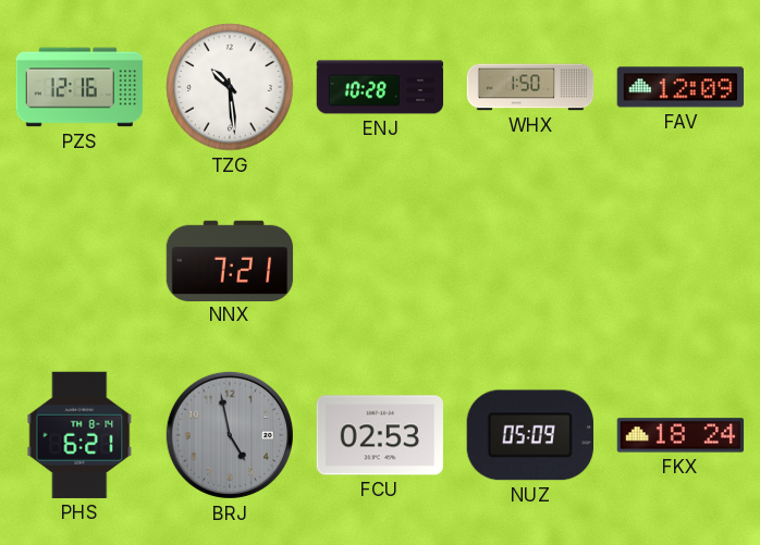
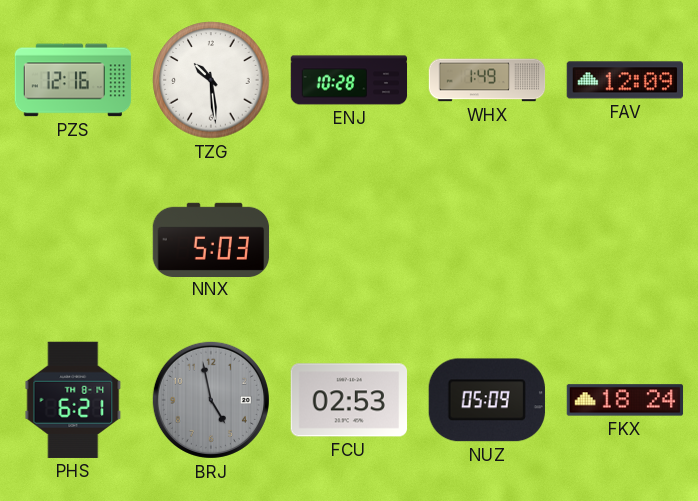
WHX: 1:50 -> 1:49
NNX: 7:21 -> 5:03
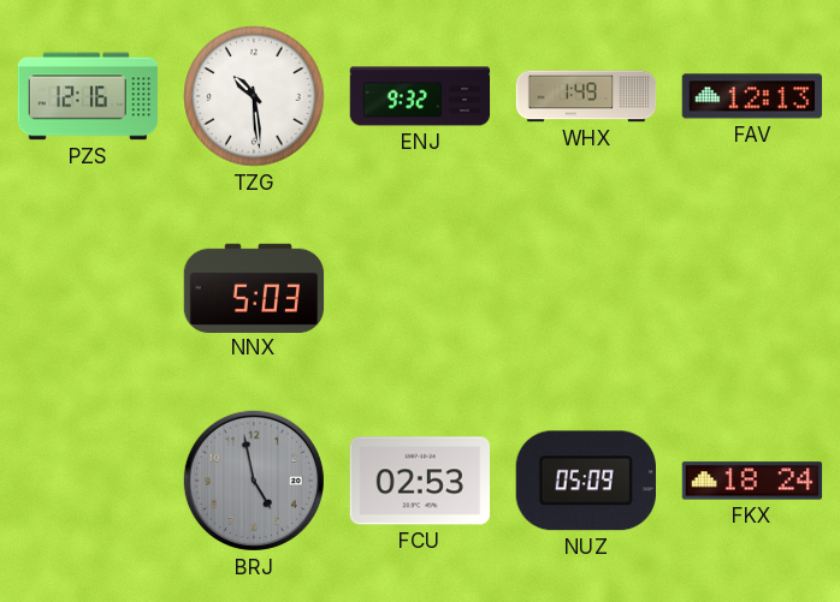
ENJ: 10:28 -> 9:32
FAV: 12:09 -> 12:13
PHS: 6:21 -> none
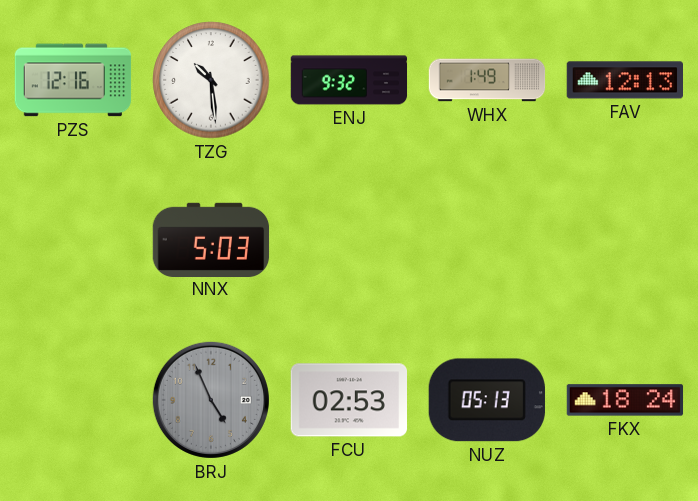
BRJ: 4:58 -> 4:56
NUZ: 05:09 -> 05:13
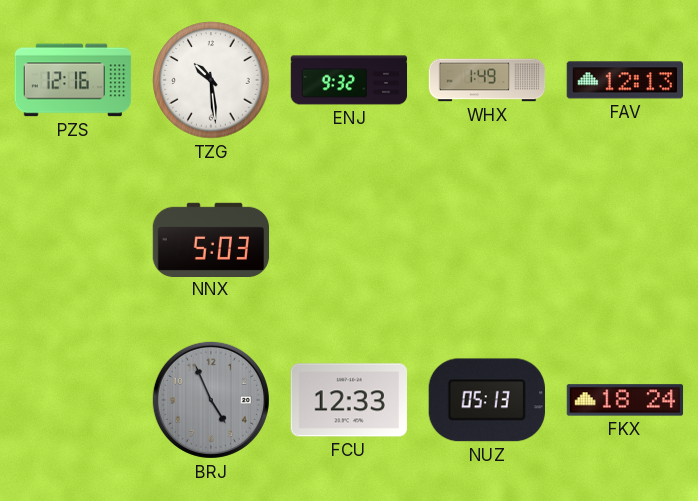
FCU: 02:53 -> 12:33
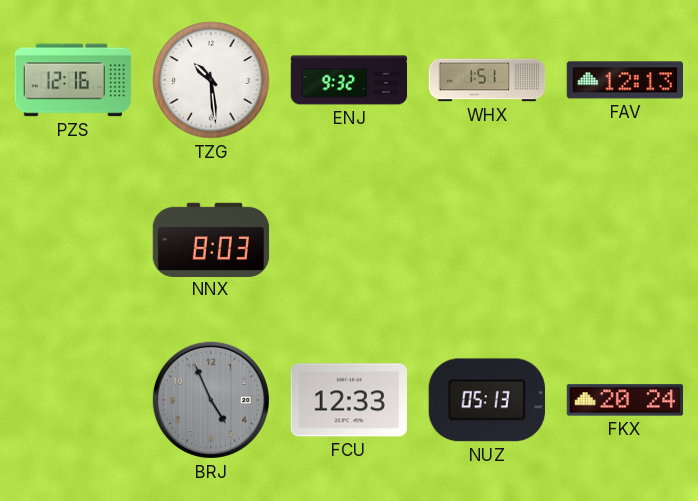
WHX: 1:49 -> 1:51
NNX: 5:03 -> 8:03
FKX: 18:24 -> 20:24
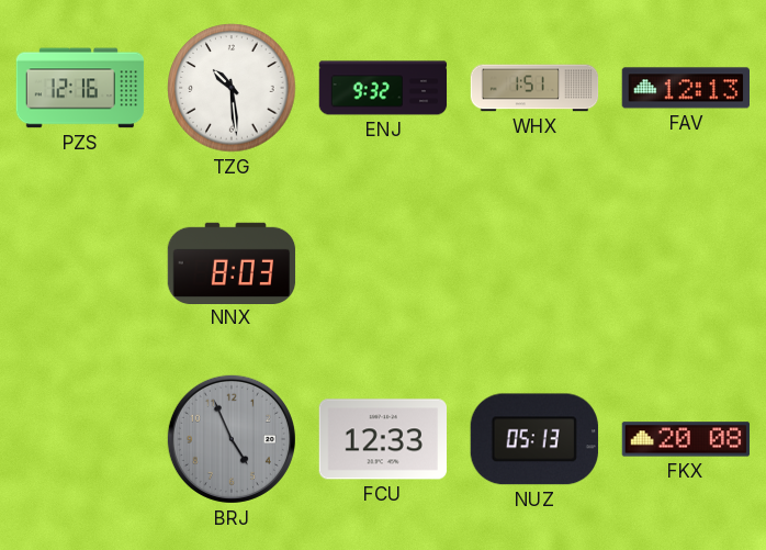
FKX: 20:24 -> 20:08
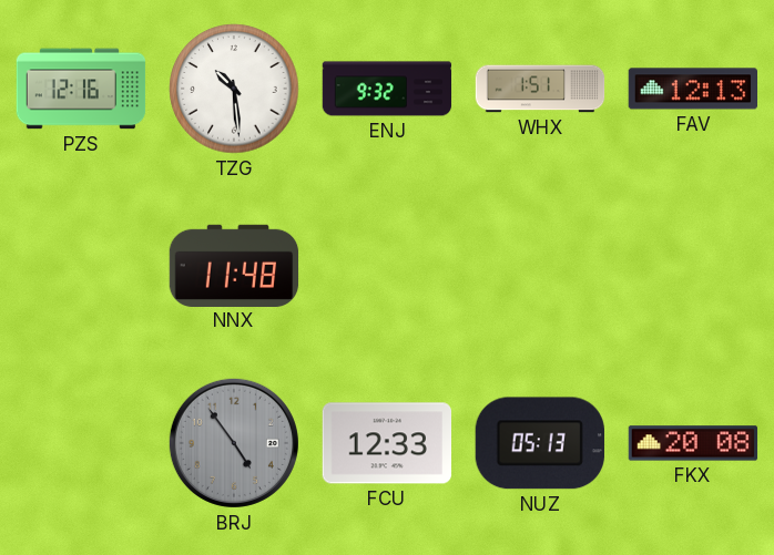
NNX: 8:03 -> 11:48
BRJ: 4:56 -> 4:54
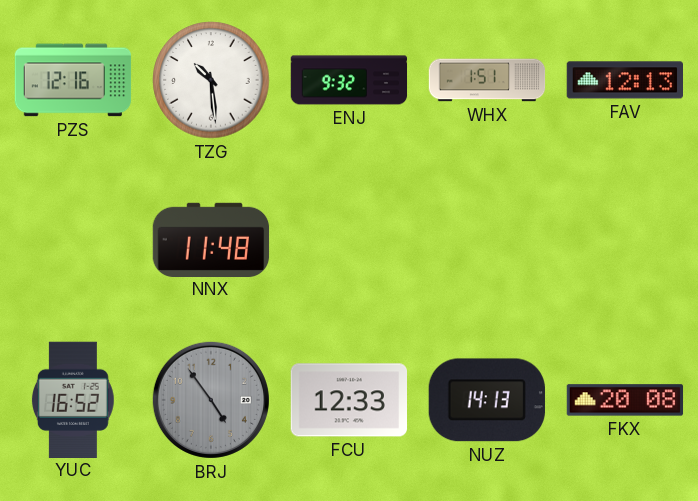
YUC: none -> 16:52
NUZ: 05:13 -> 14:13
